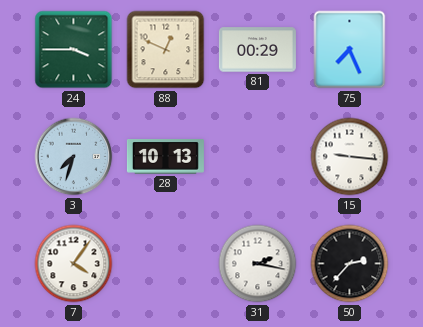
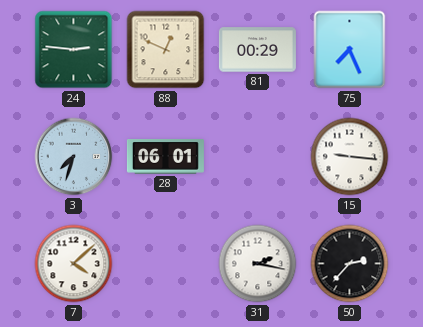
24: 3:45 -> 2:46
28: 10:13 -> 06:01
7: 4:06 -> 4:08
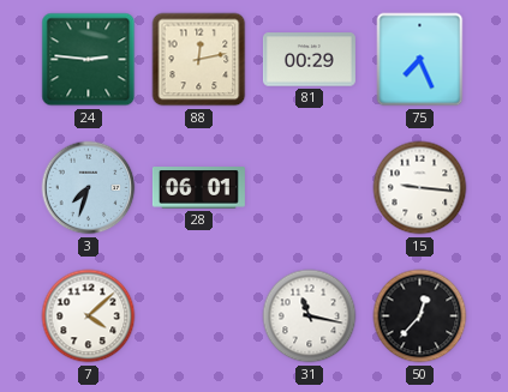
88: 12:49 -> 12:13
31: 2:17 -> 11:17
50: 2:37 -> 12:37
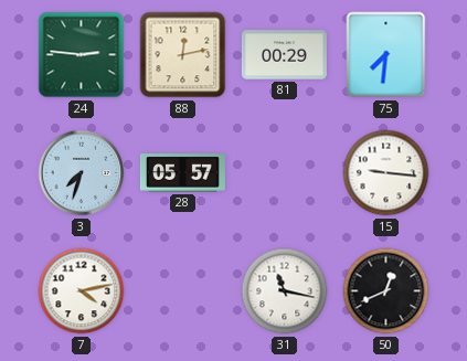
75: 7:26 -> 7:31
28: 06:01 -> 05:57
7: 4:08 -> 4:13
50: 12:37 -> 12:41
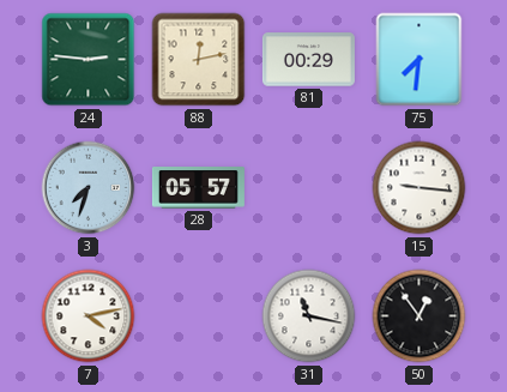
50: 12:41 -> 12:54
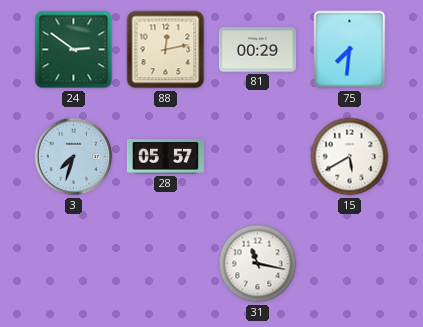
24: 2:46 -> 2:51
15: 9:16 -> 5:40
7: 4:13 -> none
50: 12:54 -> none
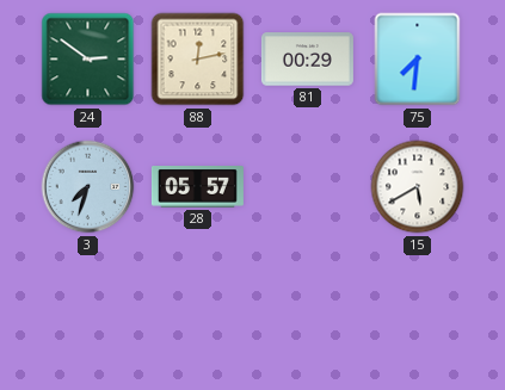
31: 11:17 -> none
